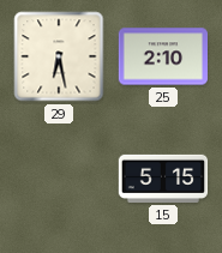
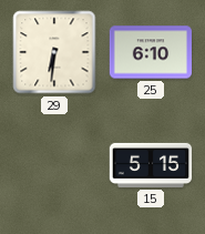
29: 6:28 -> 6:31
25: 2:10 -> 6:10
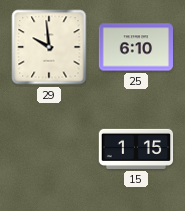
29: 6:31 -> 9:59
15: 5:15 -> 1:15
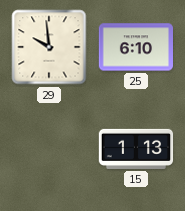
15: 1:15 -> 1:13
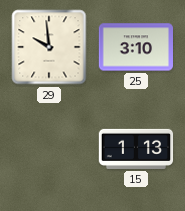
25: 6:10 -> 3:10
